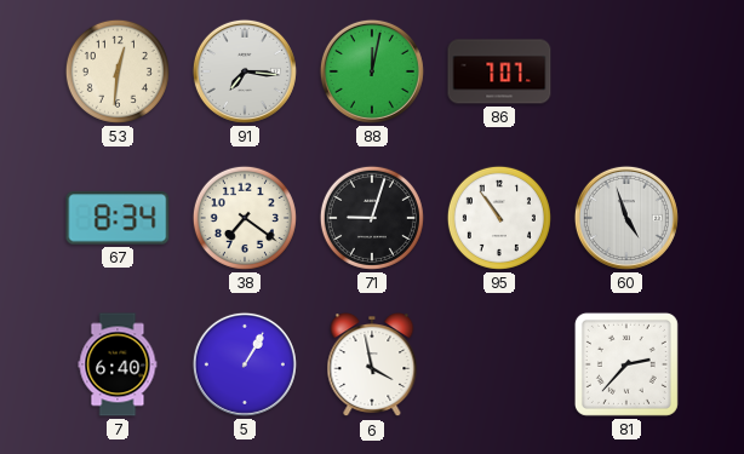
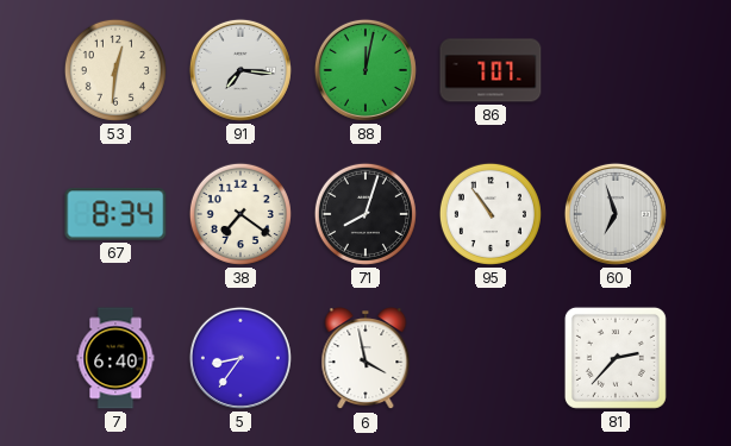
71: 9:03 -> 8:03
60: 4:57 -> 6:57
5: 1:05 -> 8:36
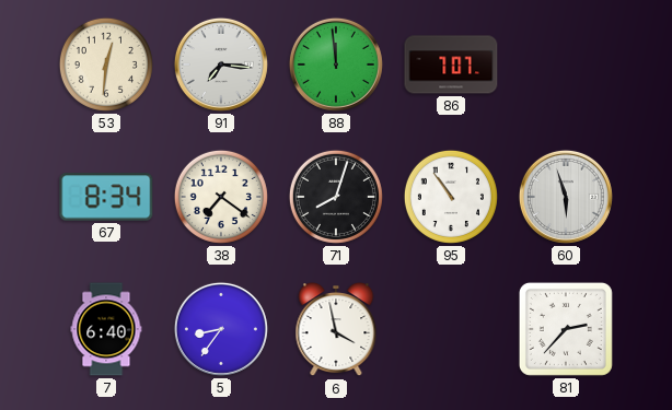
88: 12:02 -> 11:59
60: 6:57 -> 5:57
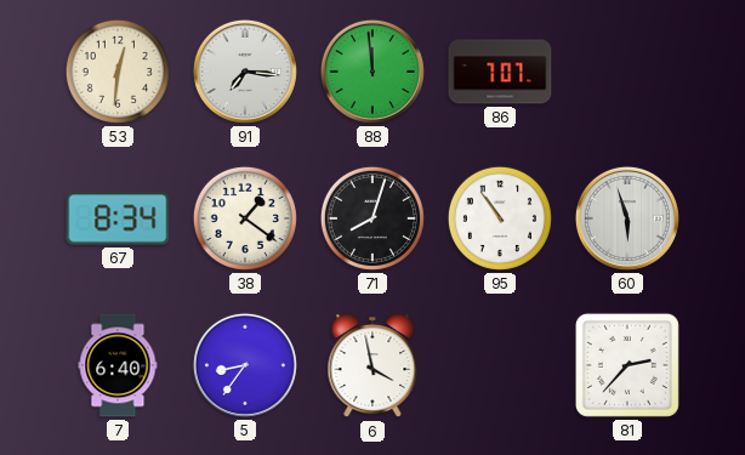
38: 7:21 -> 1:21
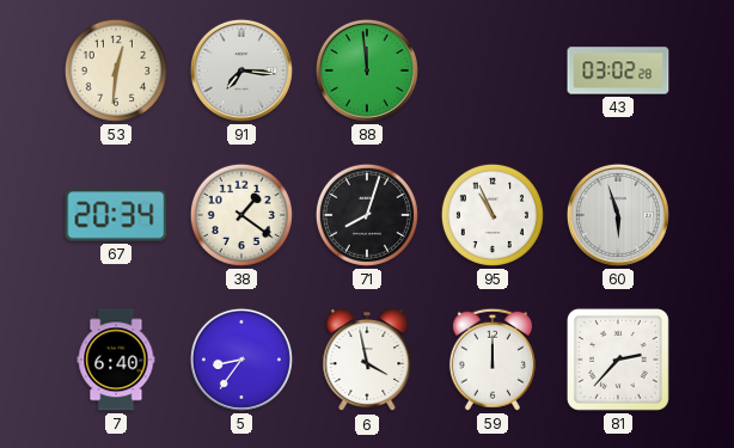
86: 7:07 -> none
43: none -> 03:02
67: 8:34 -> 20:34
95: 10:54 -> 10:56
59: none -> 12:00
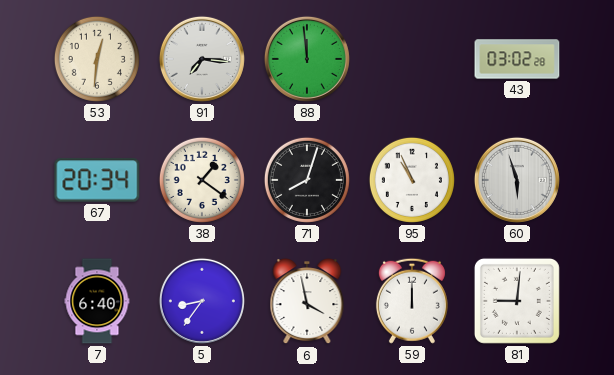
81: 2:37 -> 9:01
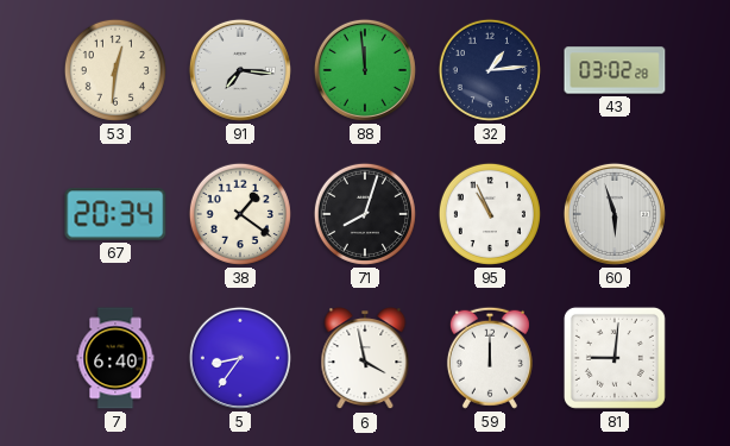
32: none -> 1:14
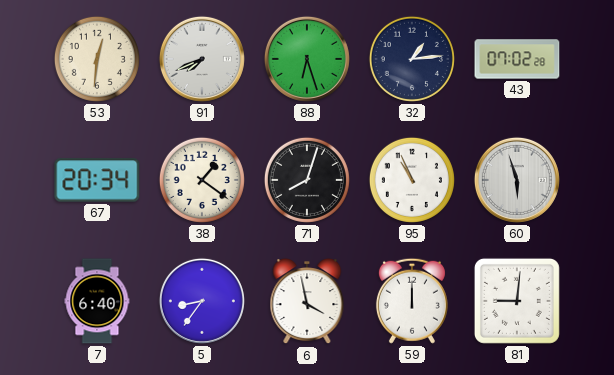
91: 7:16 -> 7:41
88: 11:59 -> 6:27
43: 03:02 -> 07:02
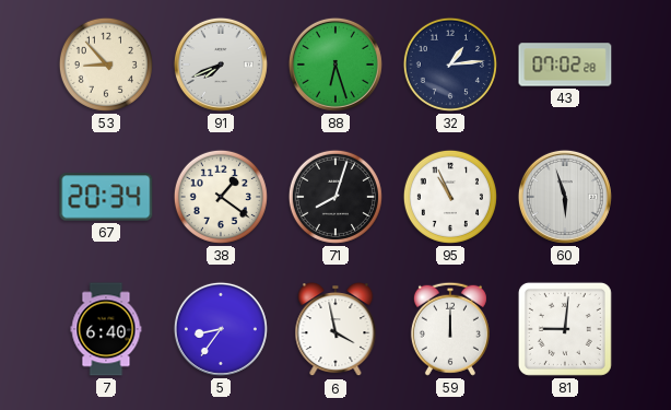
53: 12:31 -> 8:53
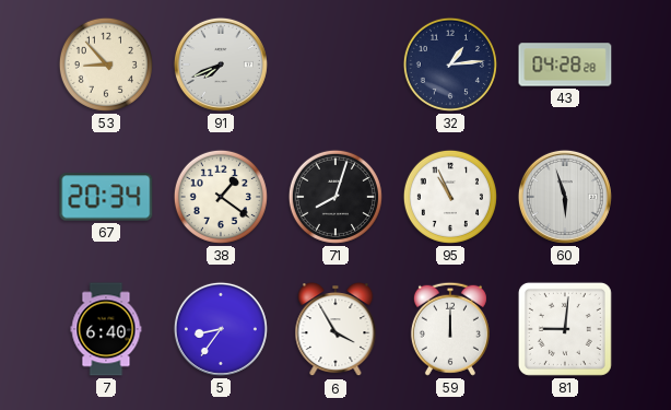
88: 6:27 -> none
43: 07:02 -> 04:28
6: 3:58 -> 3:55
